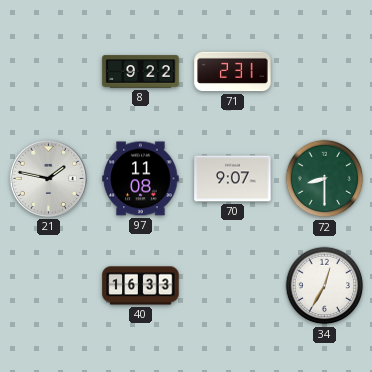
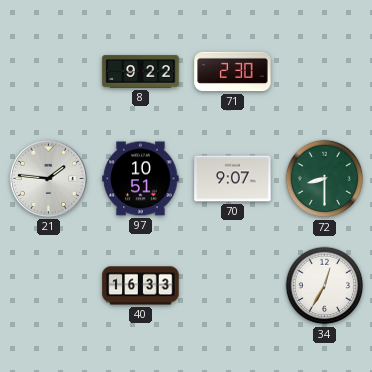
71: 2:31 -> 2:30
21: 1:47 -> 1:46
97: 11:08 -> 10:51
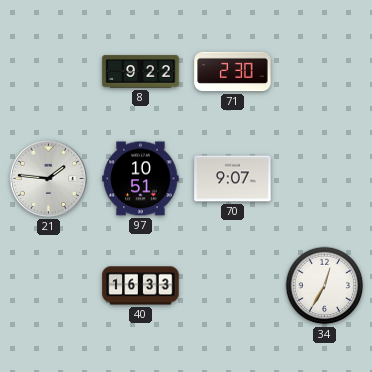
72: 8:30 -> none
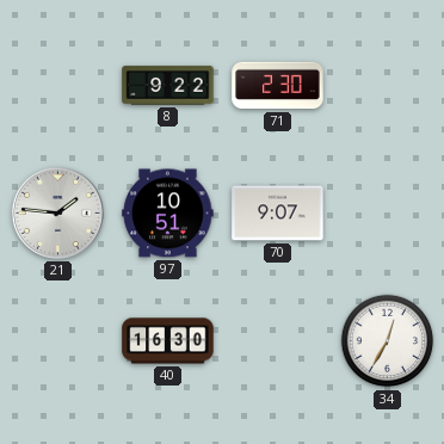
40: 16:33 -> 16:30
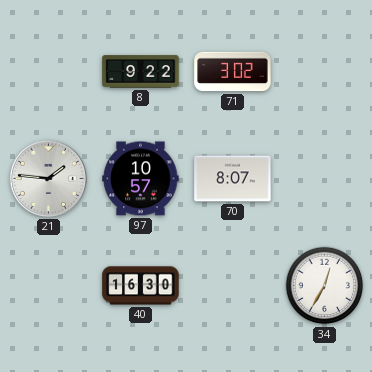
71: 2:30 -> 3:02
97: 10:51 -> 10:57
70: 9:07 -> 8:07
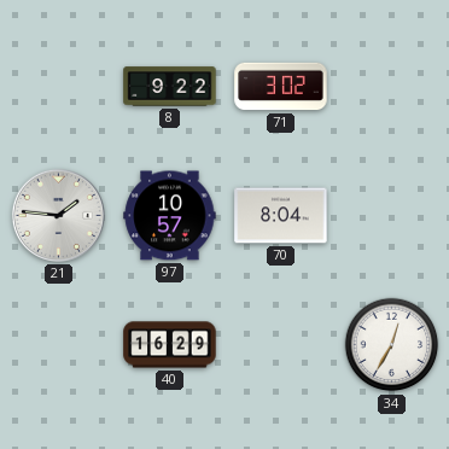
70: 8:07 -> 8:04
40: 16:30 -> 16:29
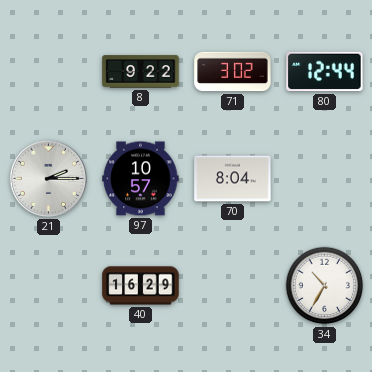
80: none -> 12:44
21: 1:46 -> 2:15
34: 12:35 -> 10:35
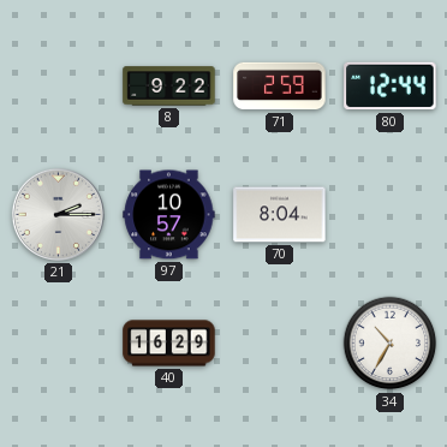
71: 3:02 -> 2:59
